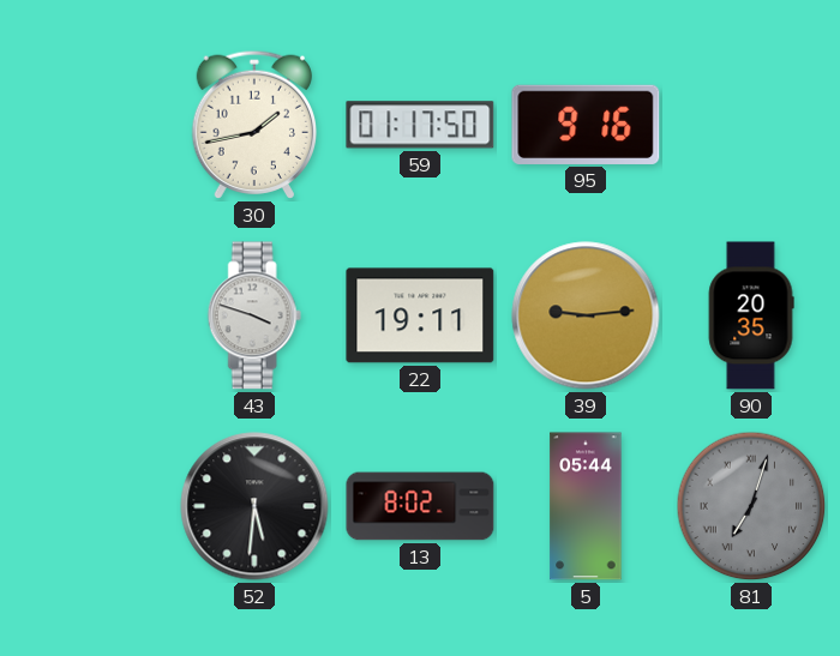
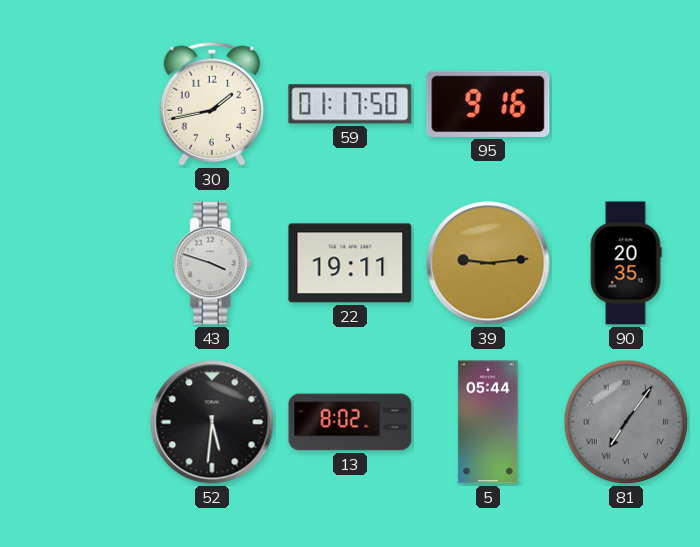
81: 7:03 -> 7:06
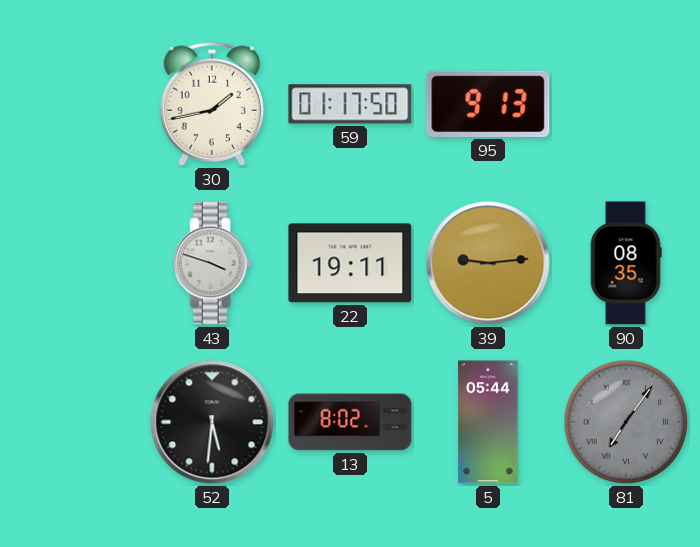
95: 9:16 -> 9:13
90: 20:35 -> 08:35
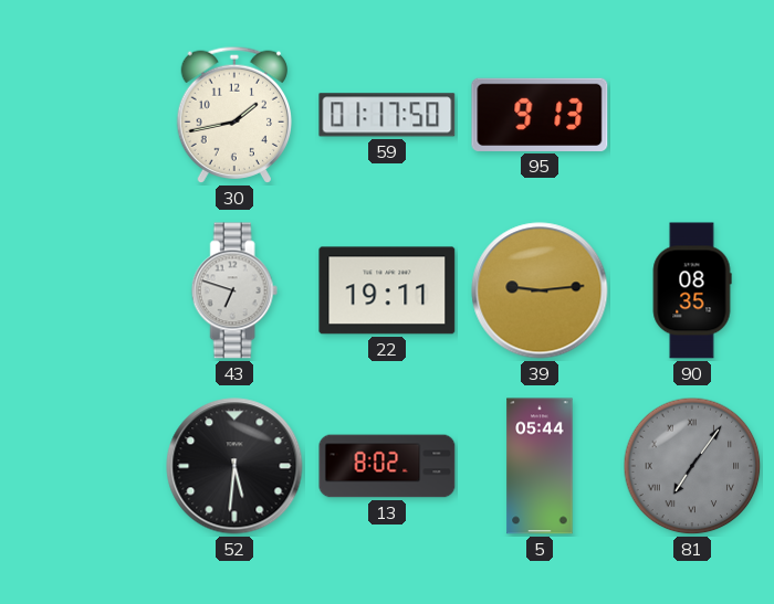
43: 3:48 -> 6:48
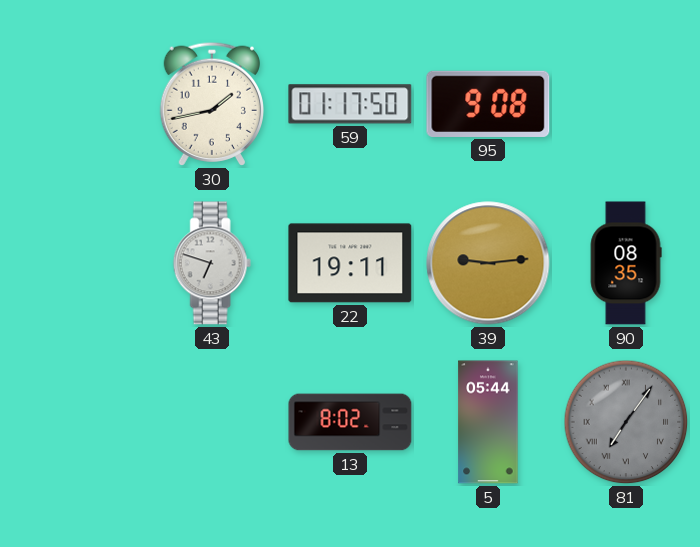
95: 9:13 -> 9:08
52: 5:31 -> none
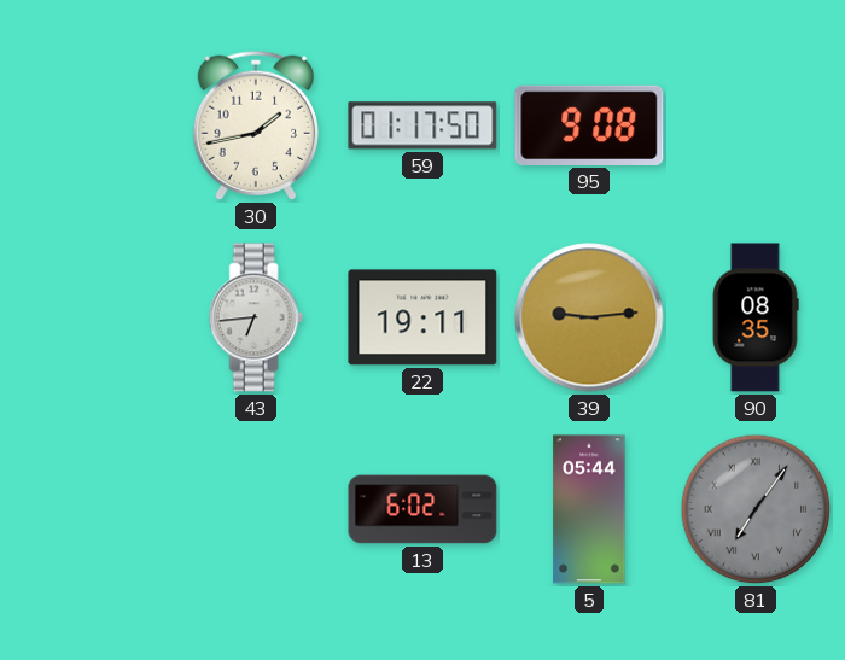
43: 6:48 -> 6:44
13: 8:02 -> 6:02
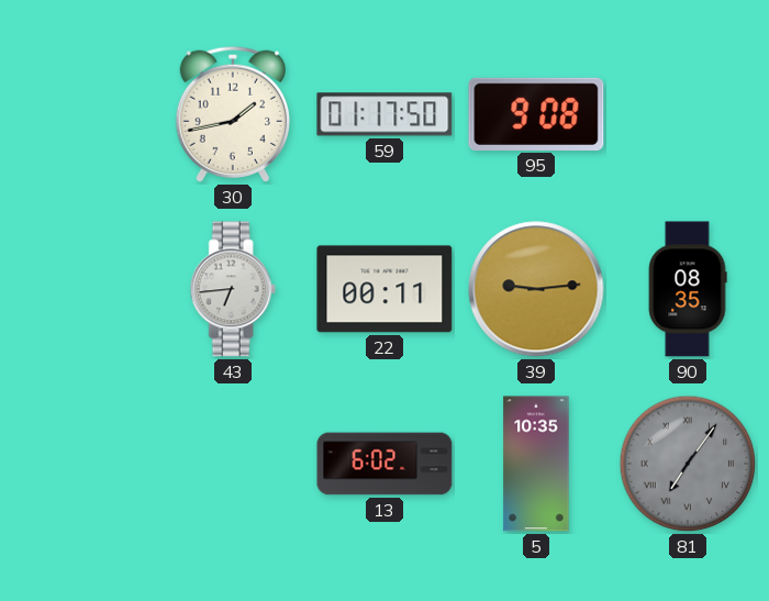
22: 19:11 -> 00:11
5: 05:44 -> 10:35
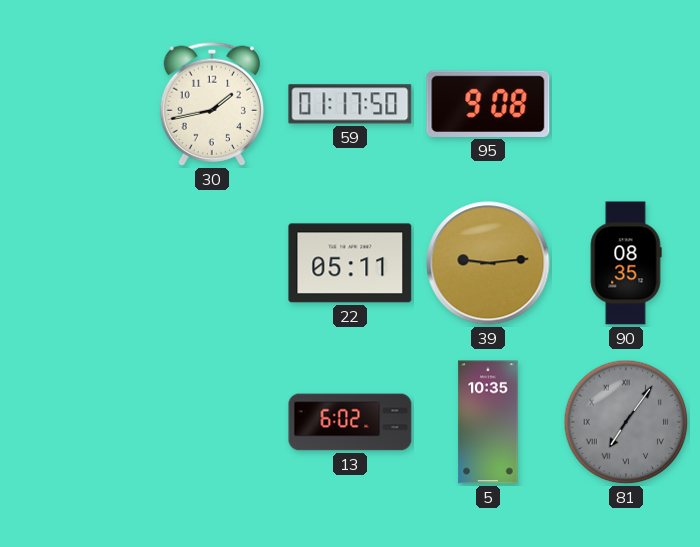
43: 6:44 -> none
22: 00:11 -> 05:11
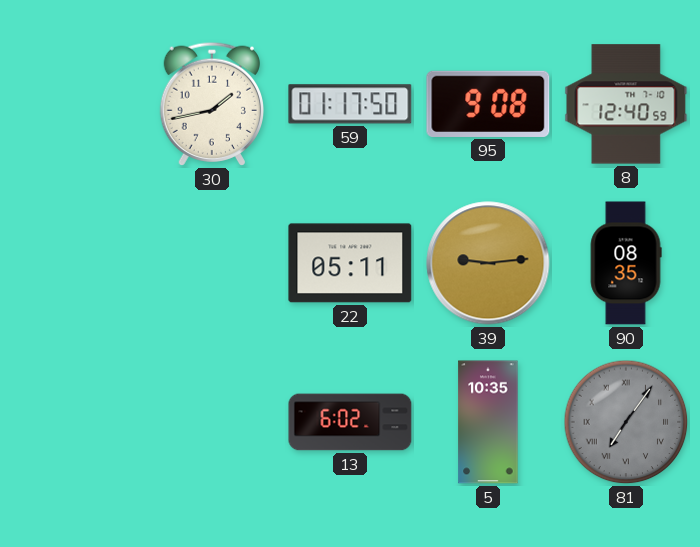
8: none -> 12:40
